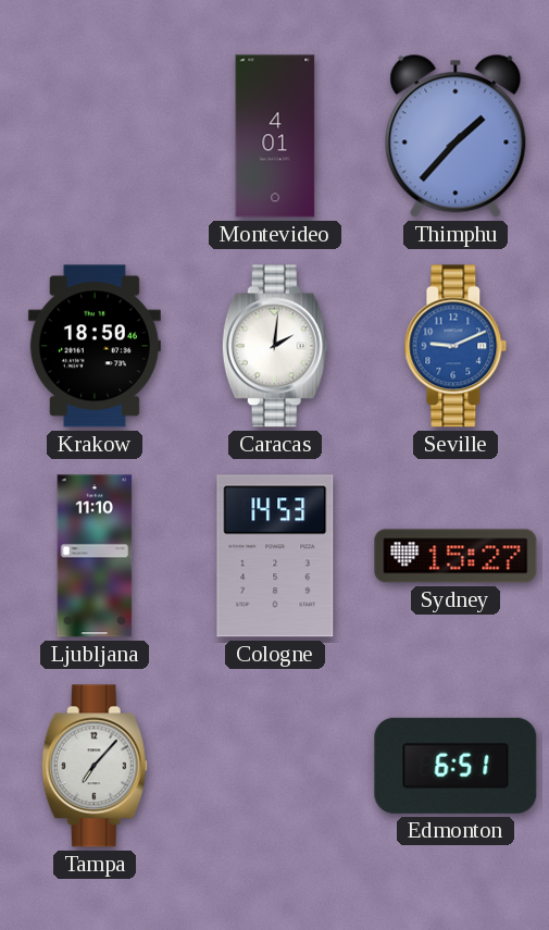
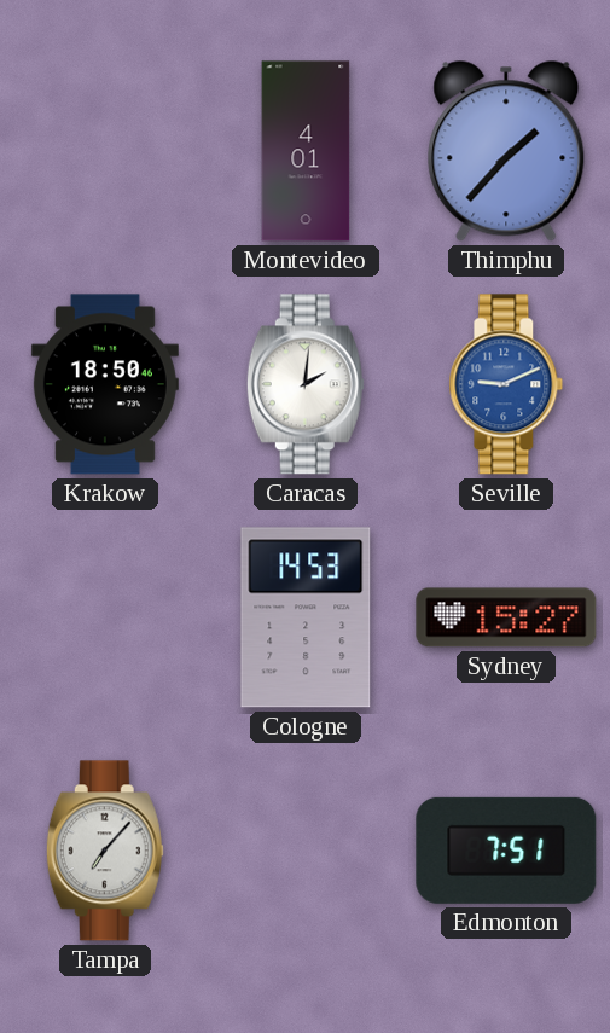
Ljubljana: 11:10 -> none
Edmonton: 6:51 -> 7:51
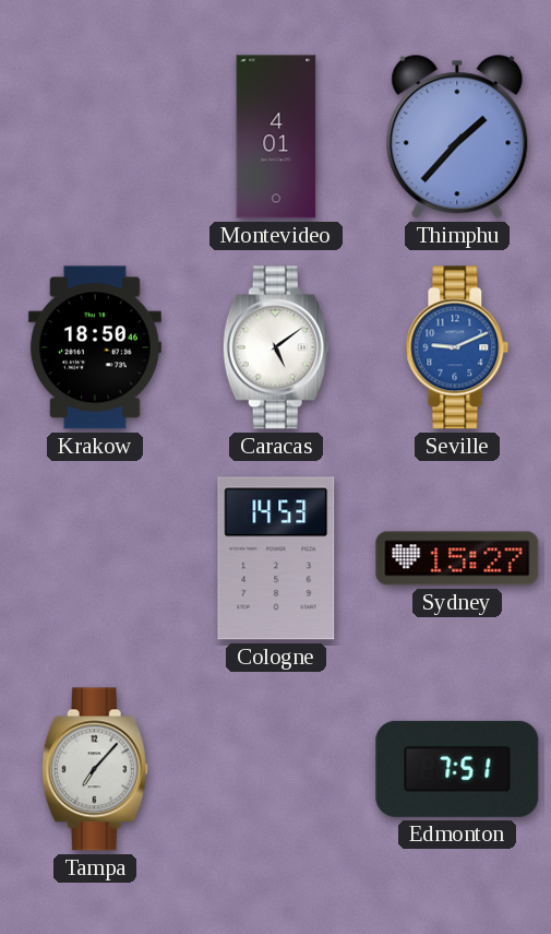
Caracas: 2:01 -> 5:09
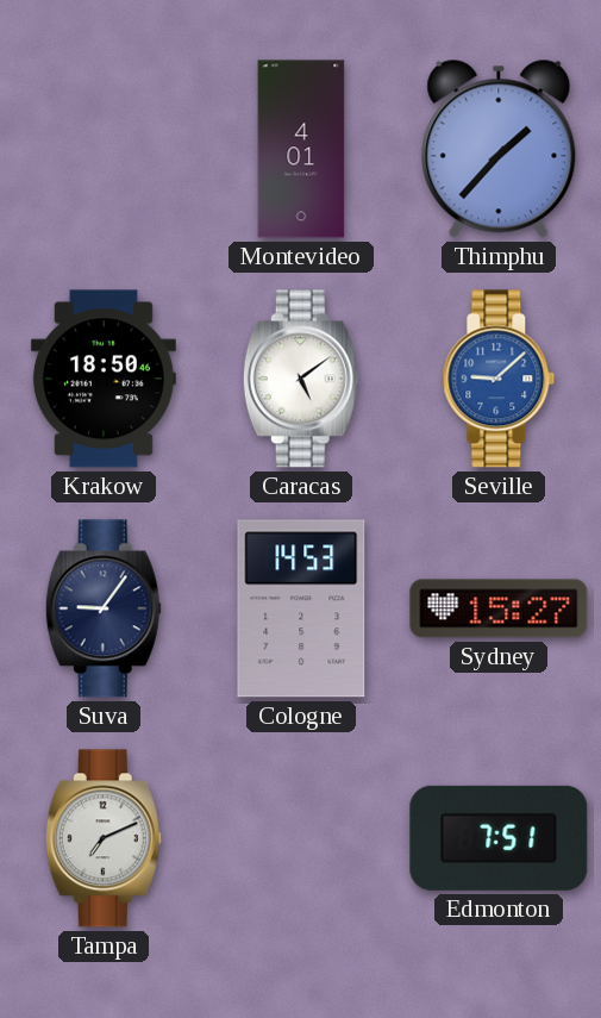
Seville: 9:11 -> 9:08
Suva: none -> 9:06
Tampa: 7:07 -> 7:11
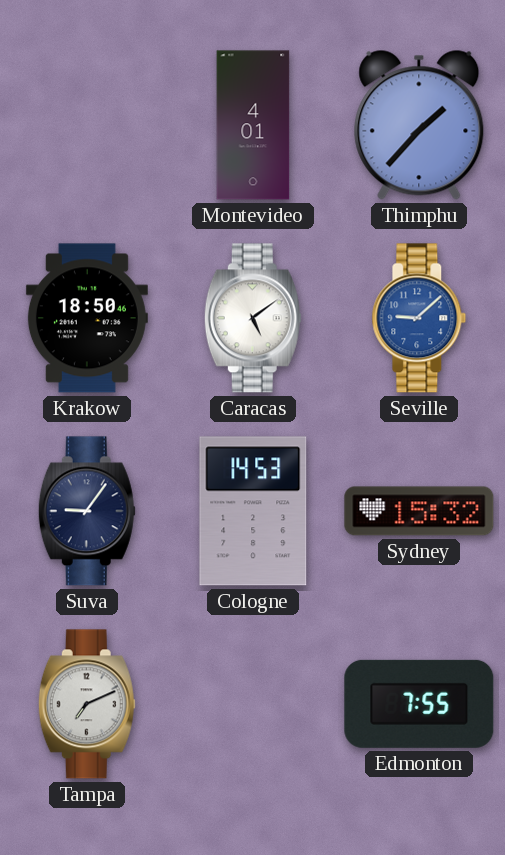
Sydney: 15:27 -> 15:32
Edmonton: 7:51 -> 7:55
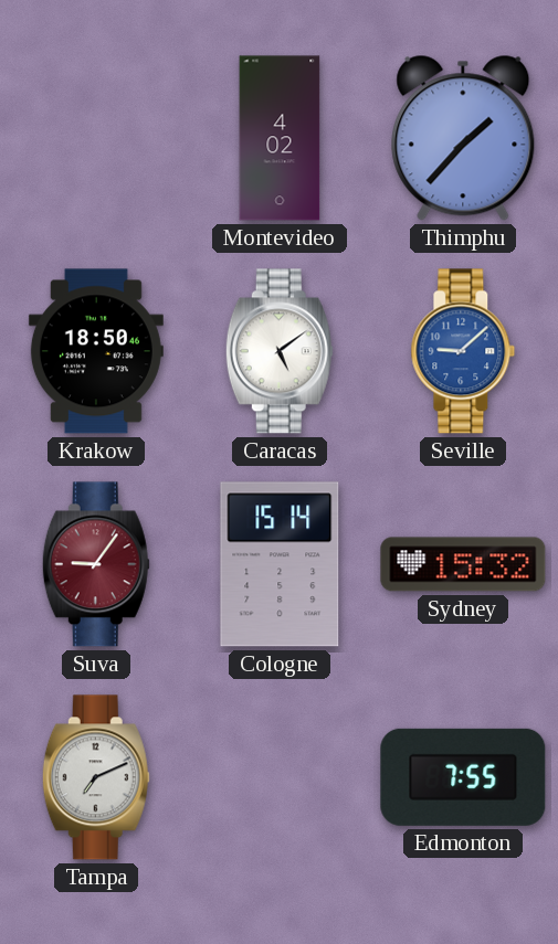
Montevideo: 4:01 -> 4:02
Suva dial: navy -> burgundy
Cologne: 14:53 -> 15:14
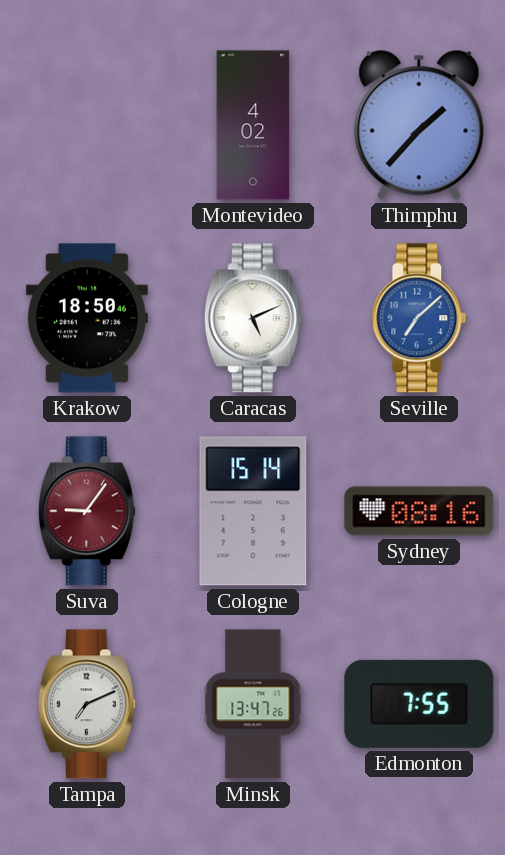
Caracas: 5:09 -> 5:11
Seville: 9:08 -> 7:08
Sydney: 15:32 -> 08:16
Minsk: none -> 13:47
